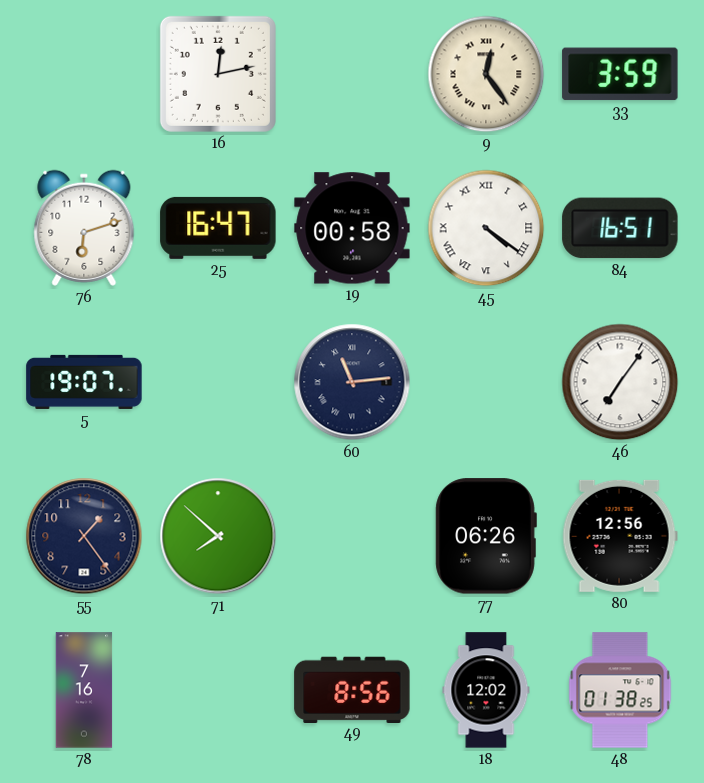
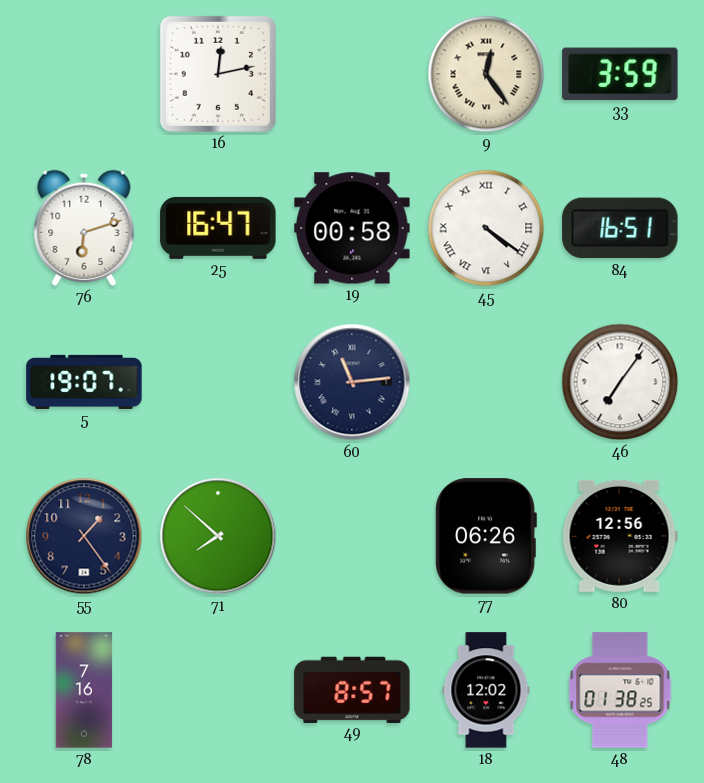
49: 8:56 -> 8:57
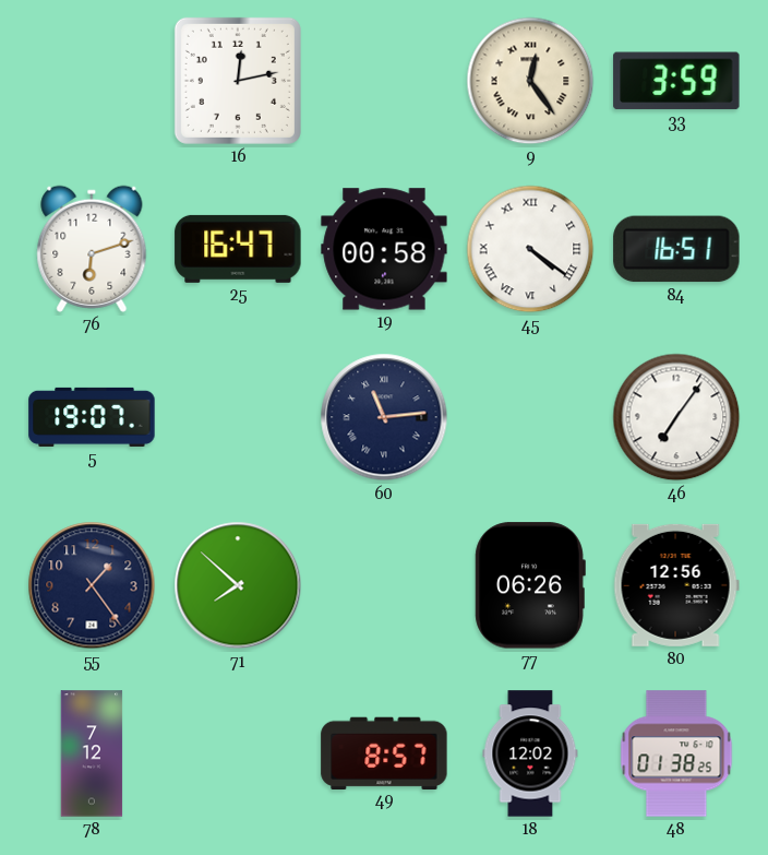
78: 7:16 -> 7:12
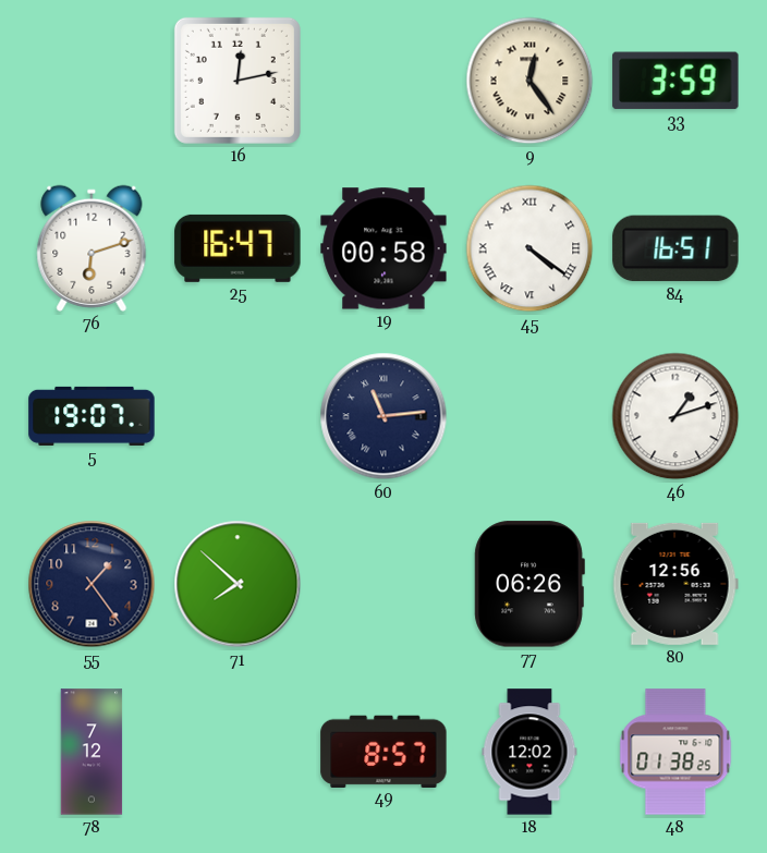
46: 7:06 -> 1:12
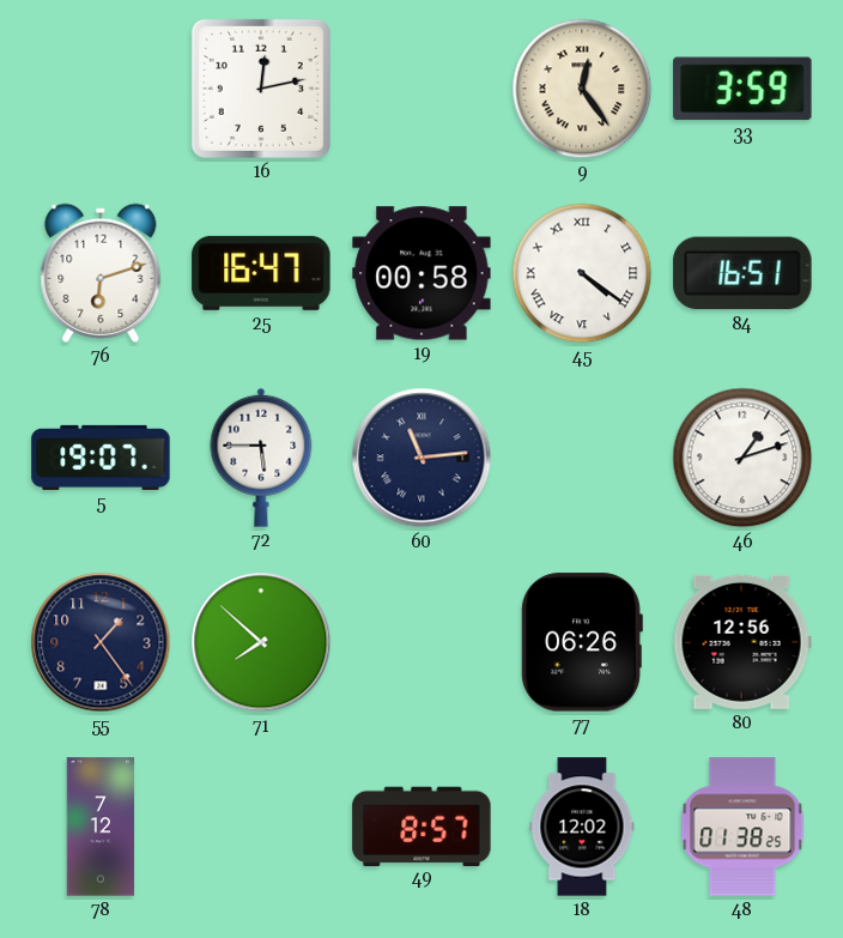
72: none -> 5:45
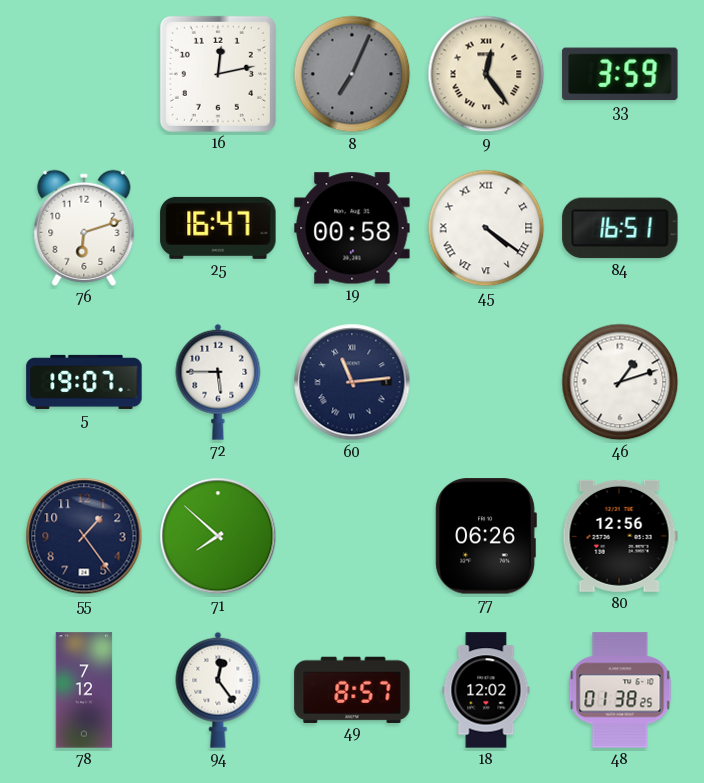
8: none -> 7:04
94: none -> 12:24
